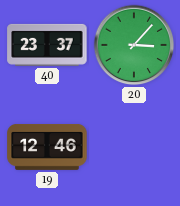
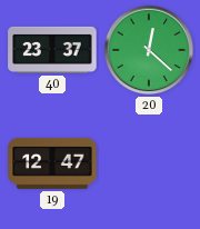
20: 3:07 -> 12:22
19: 12:46 -> 12:47
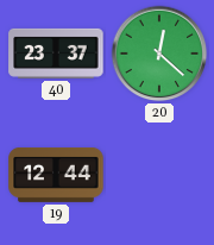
19: 12:47 -> 12:44
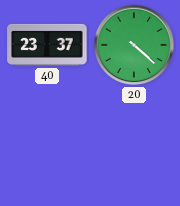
20: 12:22 -> 4:22
19: 12:44 -> none
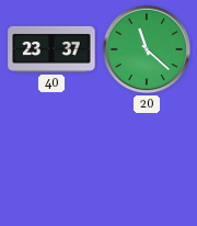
20: 4:22 -> 11:22
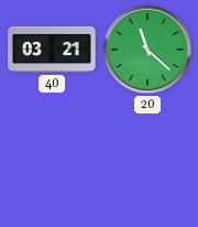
40: 23:37 -> 03:21
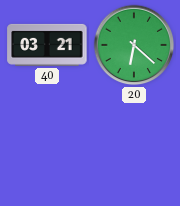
20: 11:22 -> 6:22
